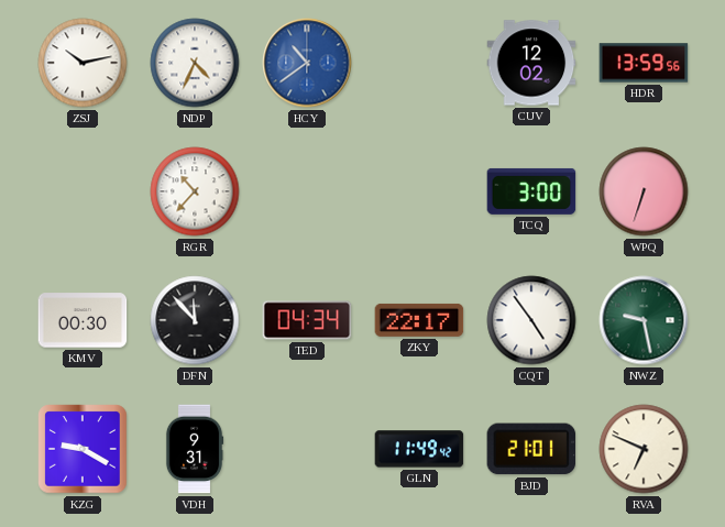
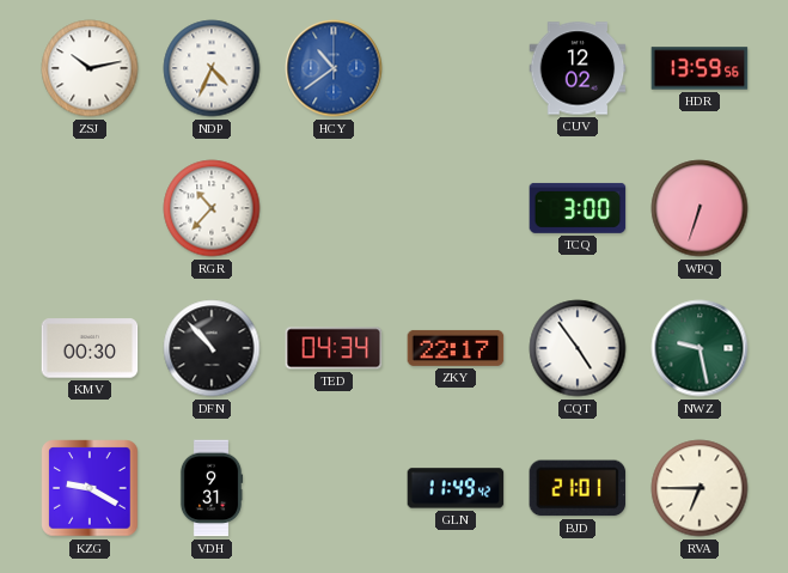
DFN: 11:53 -> 10:53
RVA: 6:49 -> 6:45
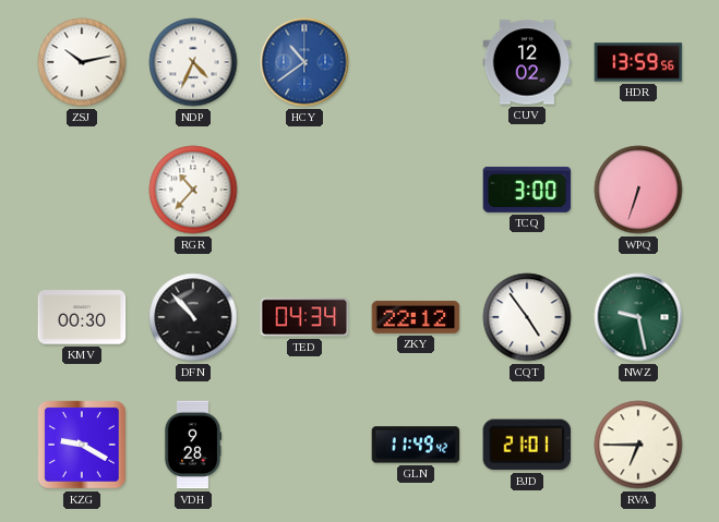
ZKY: 22:17 -> 22:12
VDH: 9:31 -> 9:28
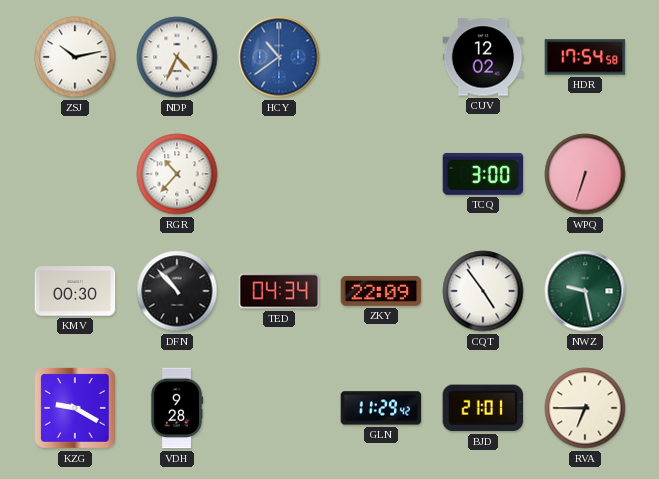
HDR: 13:59 -> 17:54
ZKY: 22:12 -> 22:09
GLN: 11:49 -> 11:29
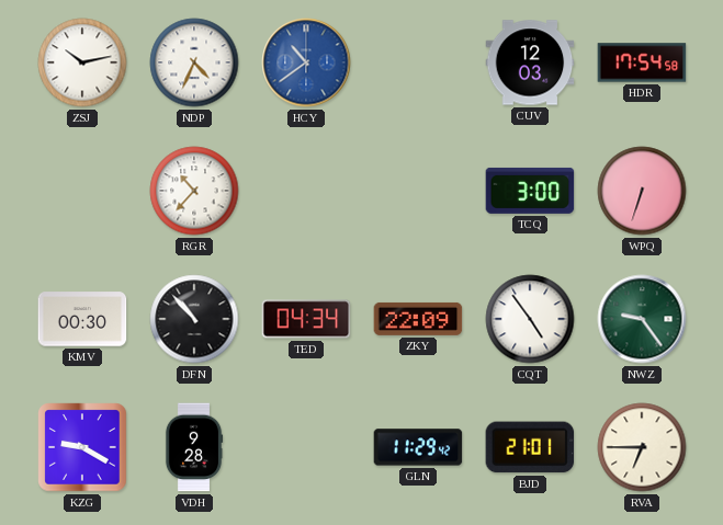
CUV: 12:02 -> 12:03
NWZ: 9:28 -> 9:24
